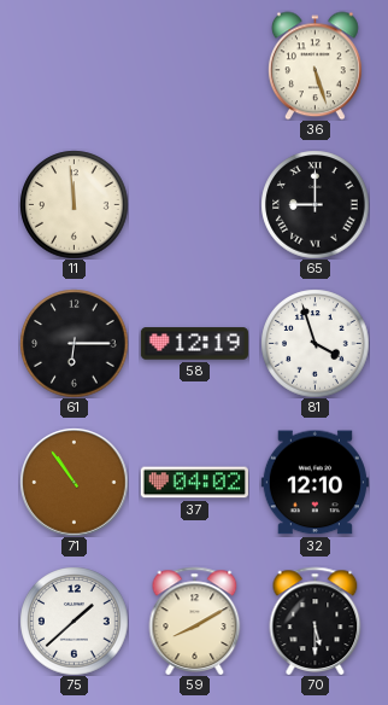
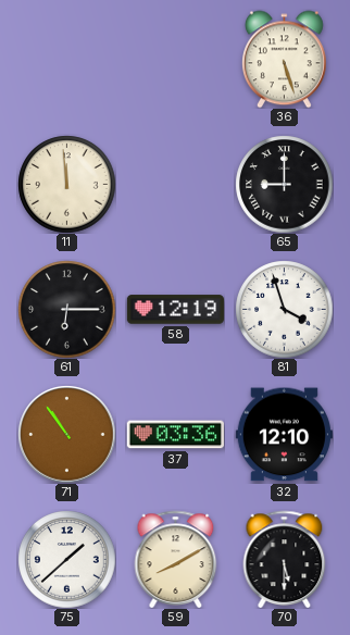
37: 04:02 -> 03:36
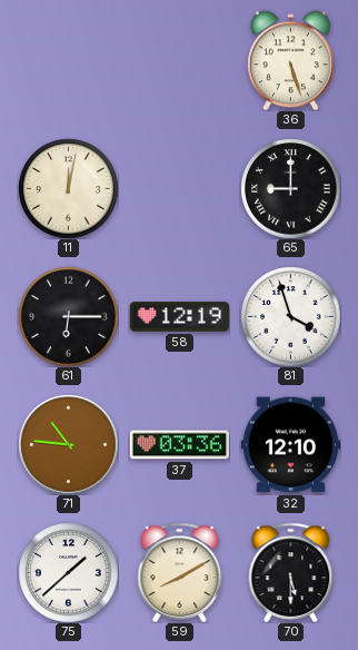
11: 11:59 -> 12:02
71: 10:54 -> 10:46
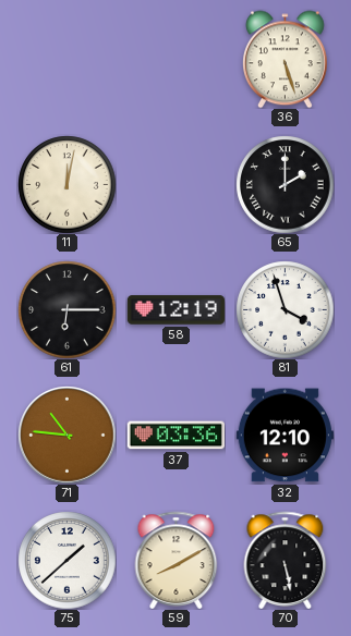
65: 9:00 -> 2:00
70: 5:30 -> 5:28
